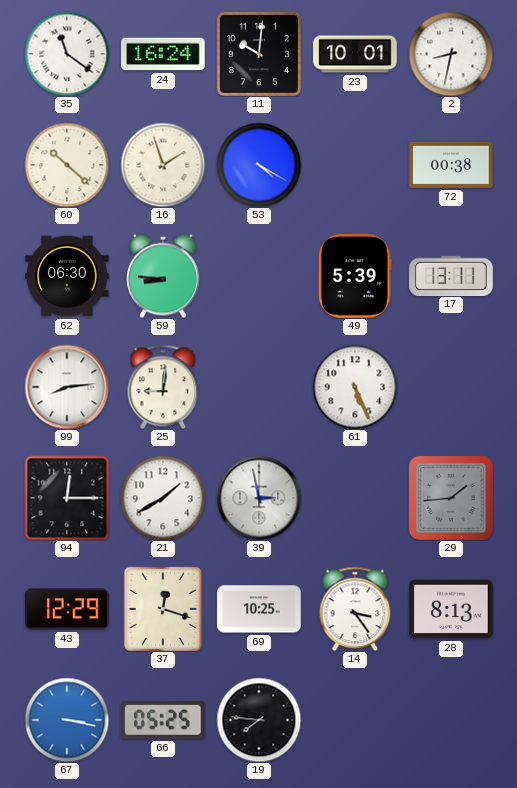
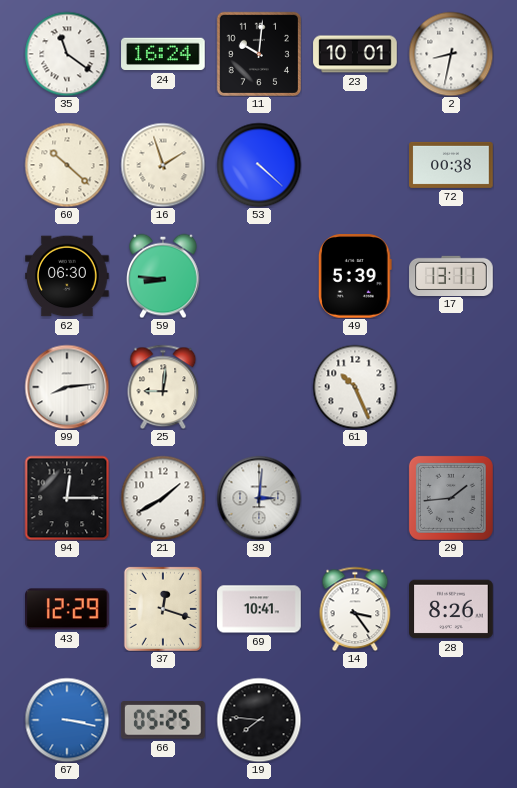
53: 4:20 -> 4:22
61: 5:26 -> 10:26
39: 2:58 -> 3:01
69: 10:25 -> 10:41
28: 8:13 -> 8:26
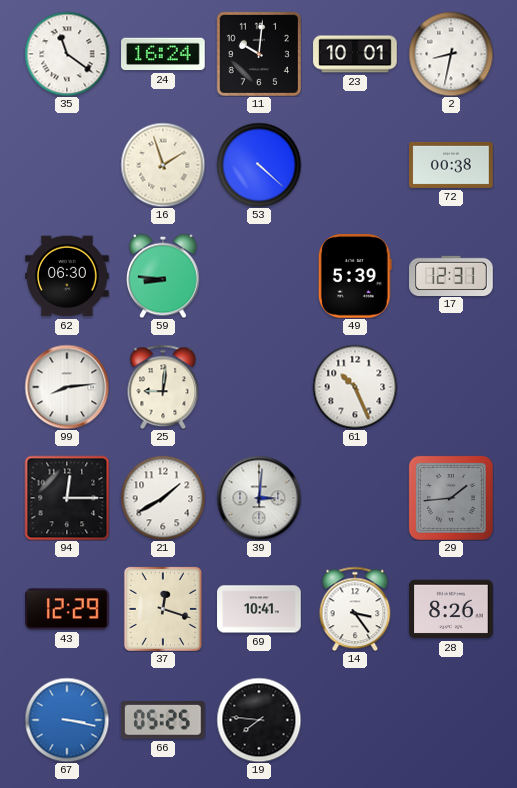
60: 10:22 -> none
17: 13:11 -> 12:31
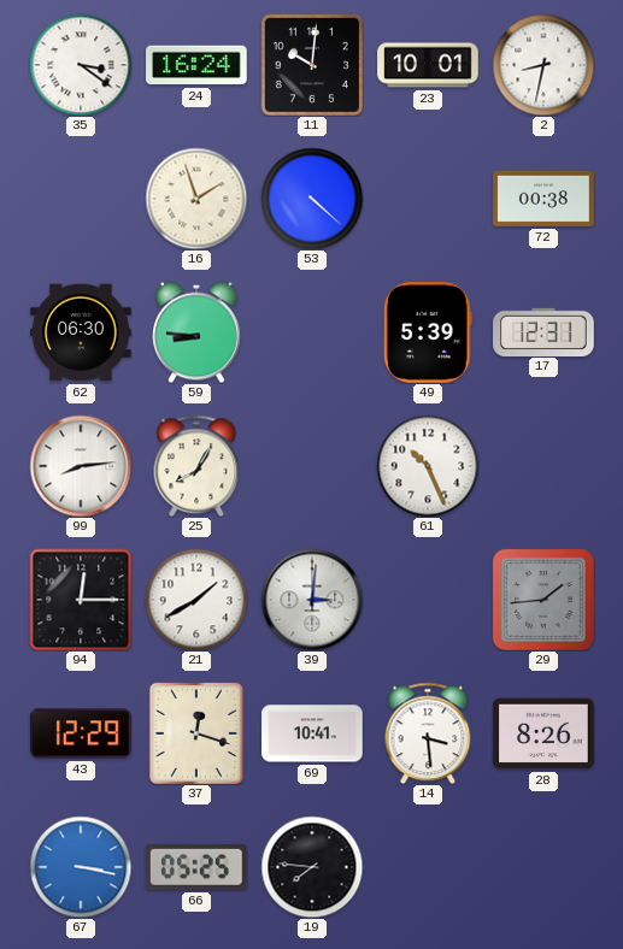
35: 11:21 -> 3:21
25: 9:01 -> 8:05
14: 3:24 -> 3:29
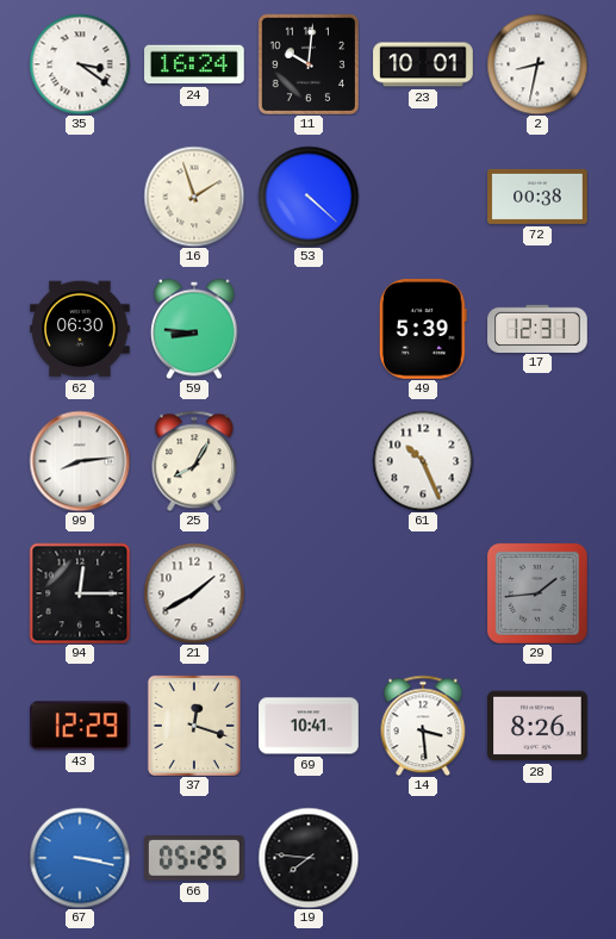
39: 3:01 -> none
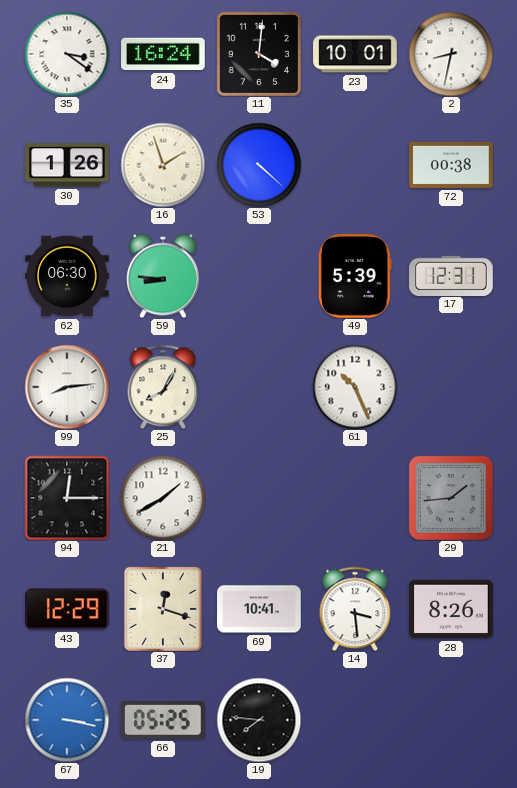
11: 10:01 -> 4:01
30: none -> 1:26
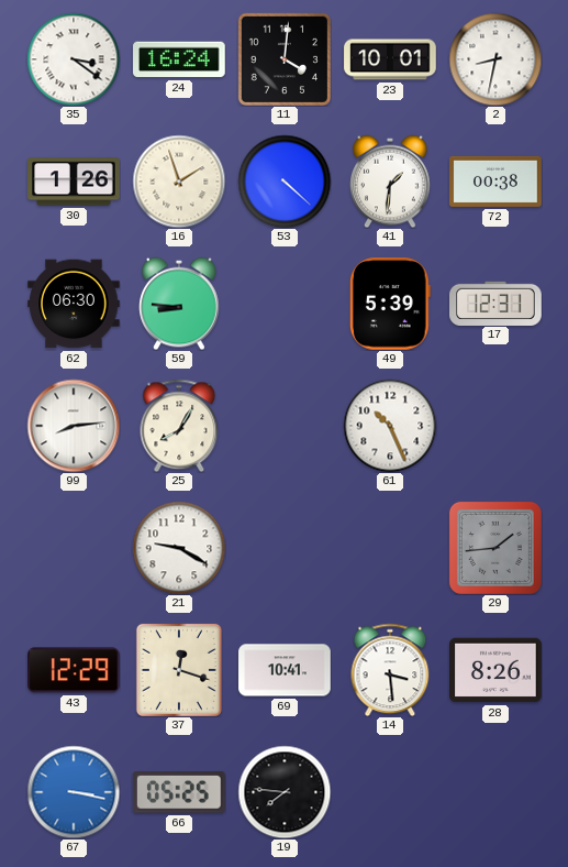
41: none -> 1:31
94: 12:15 -> none
21: 1:40 -> 9:20
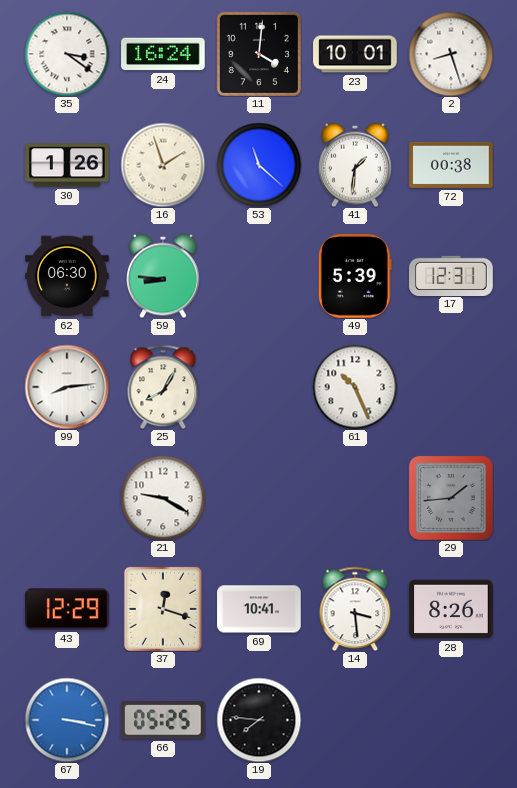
2: 8:32 -> 8:27
53: 4:22 -> 11:22
